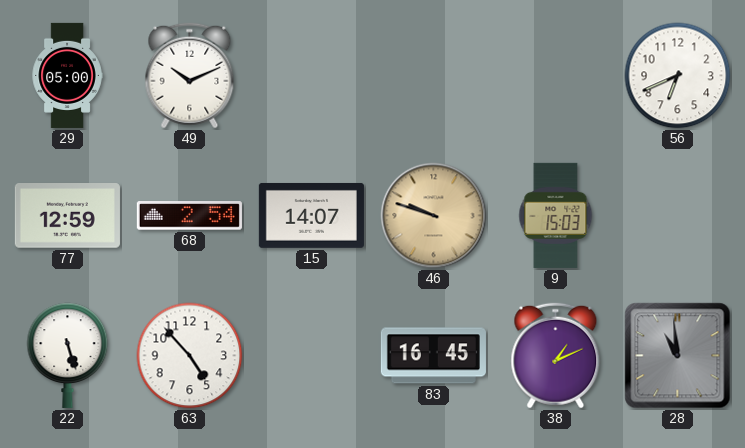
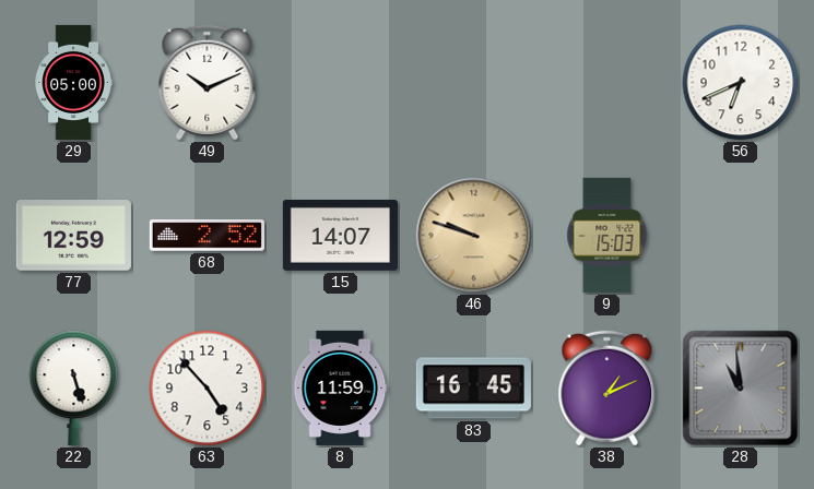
68: 2:54 -> 2:52
8: none -> 11:59
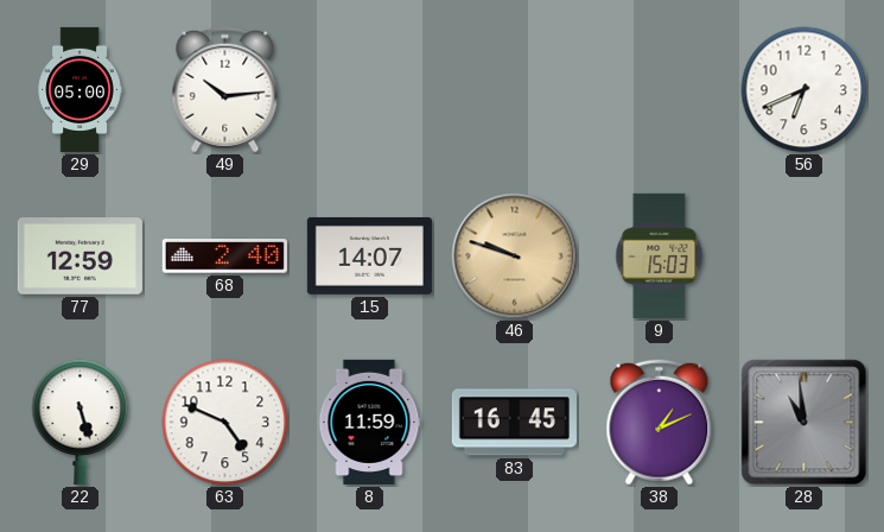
49: 10:11 -> 10:14
68: 2:52 -> 2:40
63: 4:53 -> 4:49
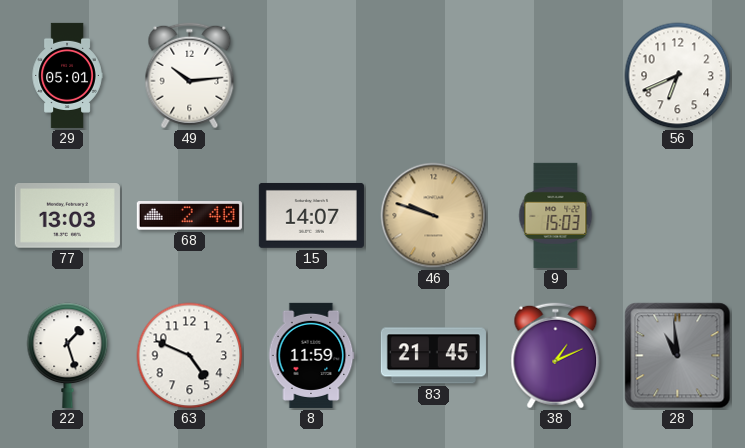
29: 05:00 -> 05:01
77: 12:59 -> 13:03
22: 5:27 -> 1:27
83: 16:45 -> 21:45
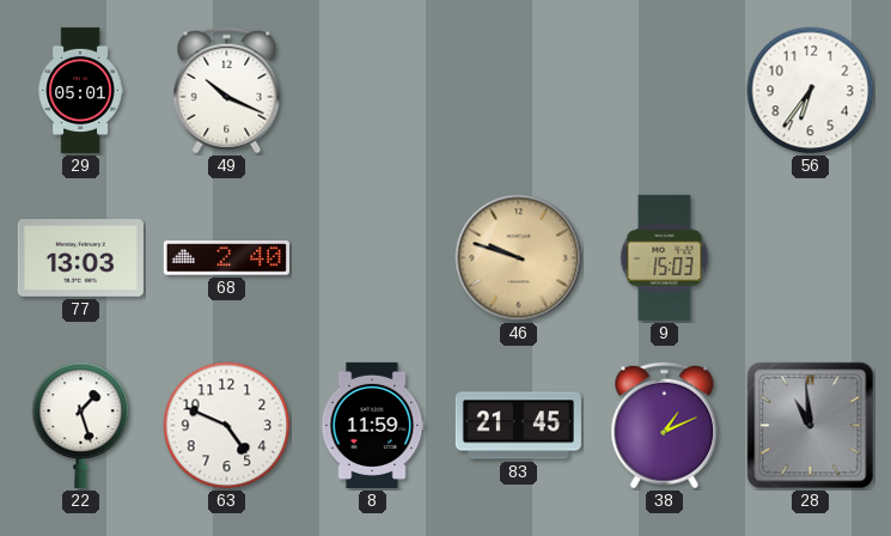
49: 10:14 -> 10:19
56: 6:41 -> 6:36
15: 14:07 -> none
